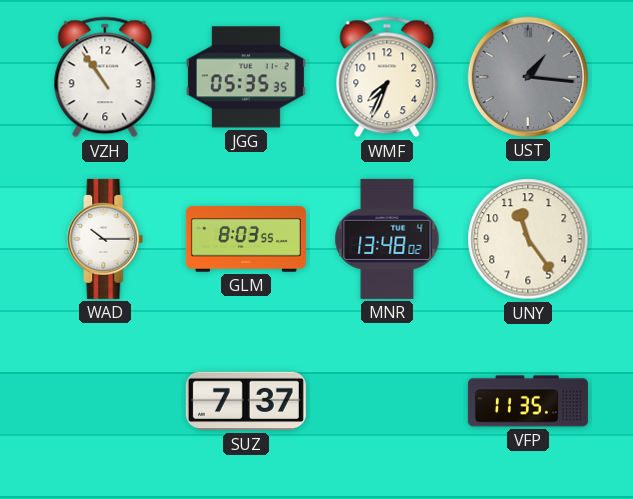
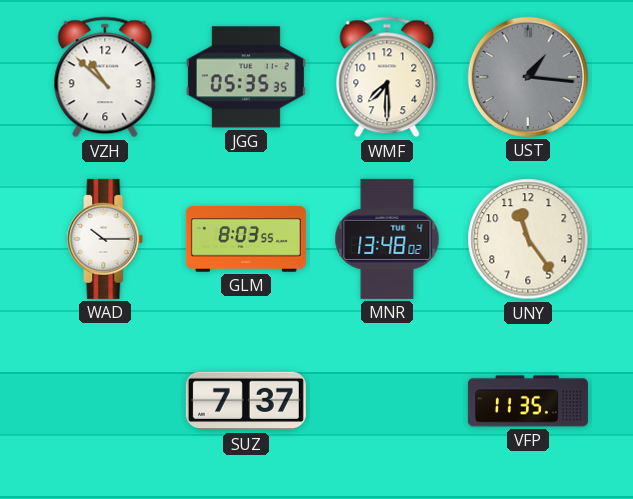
VZH: 10:54 -> 10:52
WMF: 7:34 -> 7:30
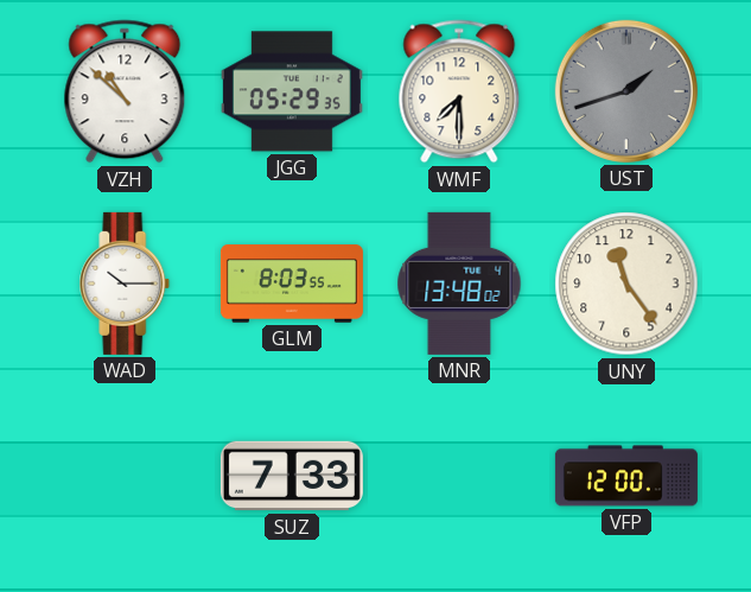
JGG: 05:35 -> 05:29
UST: 1:16 -> 1:42
SUZ: 7:37 -> 7:33
VFP: 11:35 -> 12:00
